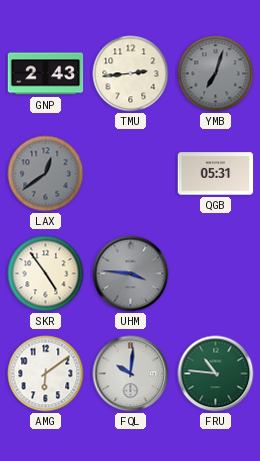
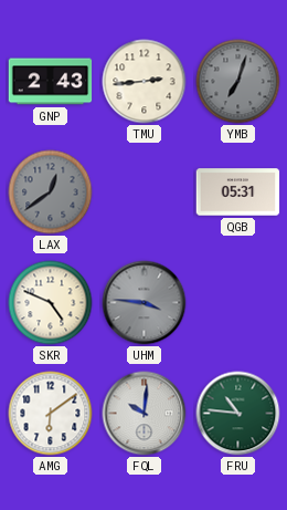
SKR: 4:54 -> 4:49
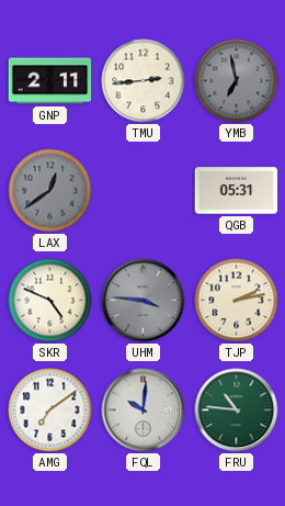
GNP: 2:43 -> 2:11
YMB: 7:03 -> 6:58
TJP: none -> 2:13
AMG: 6:09 -> 7:09
